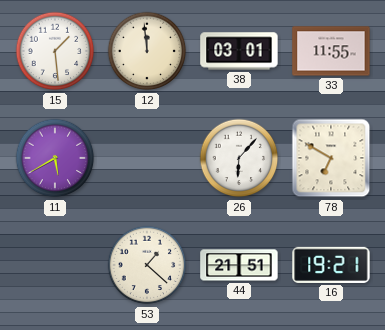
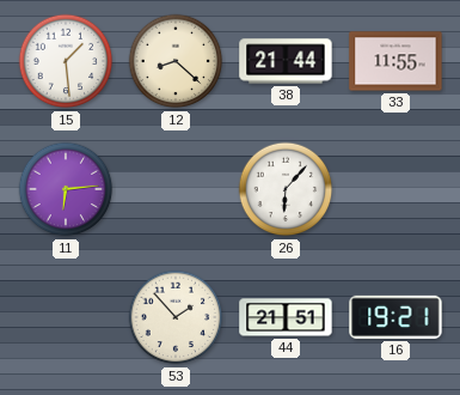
12: 11:59 -> 8:22
38: 03:01 -> 21:44
11: 5:40 -> 6:14
78: 6:50 -> none
53: 1:22 -> 1:53
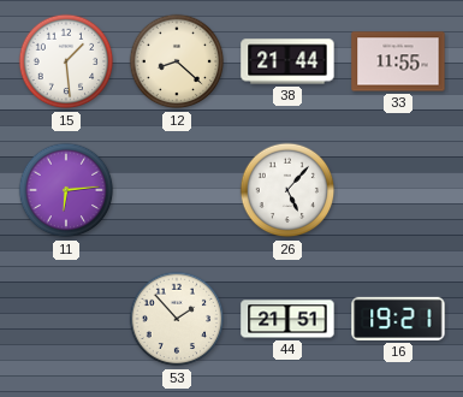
26: 6:07 -> 5:07
